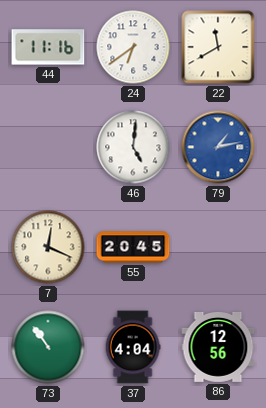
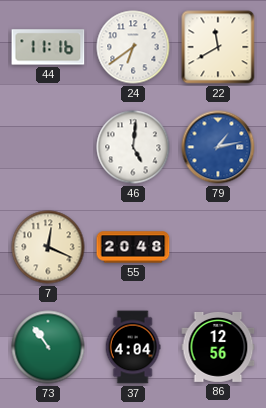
55: 20:45 -> 20:48
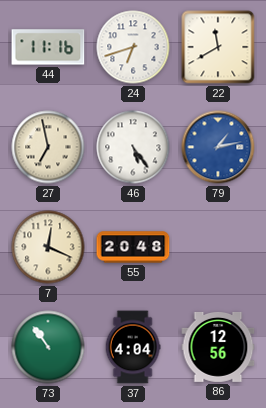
24: 6:39 -> 6:42
27: none -> 6:58
46: 5:01 -> 5:24
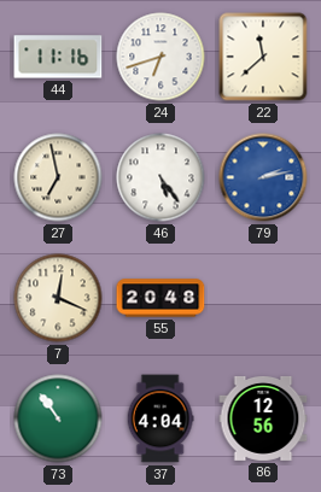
22: 11:40 -> 11:38
79: 1:13 -> 2:13
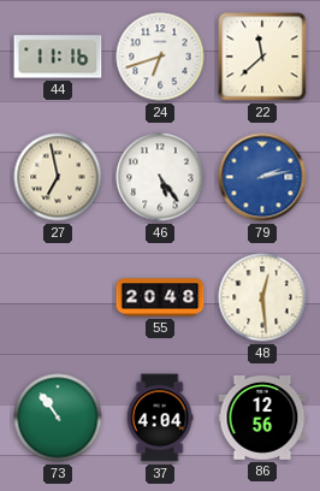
7: 12:19 -> none
48: none -> 12:29
